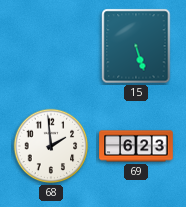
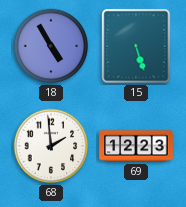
18: none -> 4:55
69: 6:23 -> 12:23
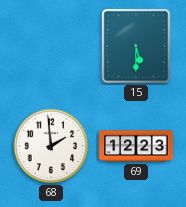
18: 4:55 -> none
15: 5:27 -> 5:30
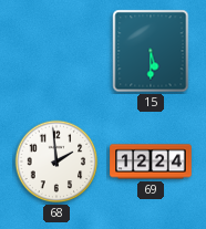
69: 12:23 -> 12:24
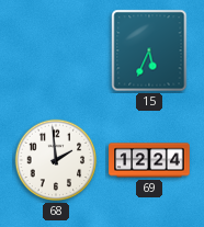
15: 5:30 -> 5:34
